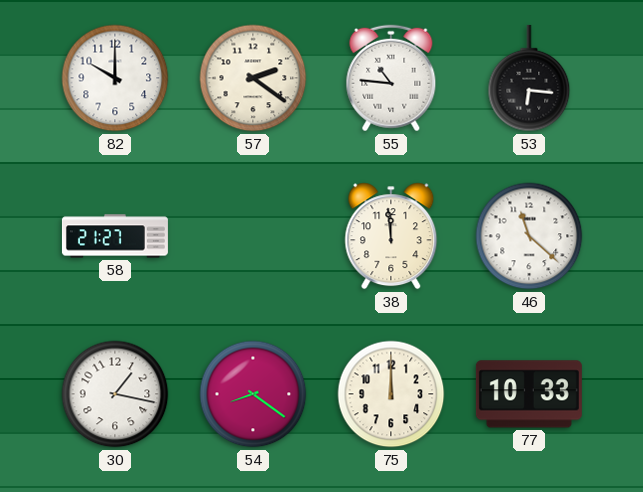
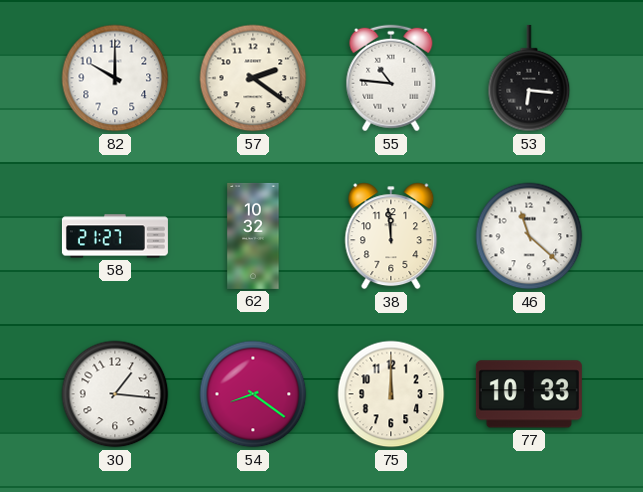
62: none -> 10:32
30: 1:17 -> 1:16
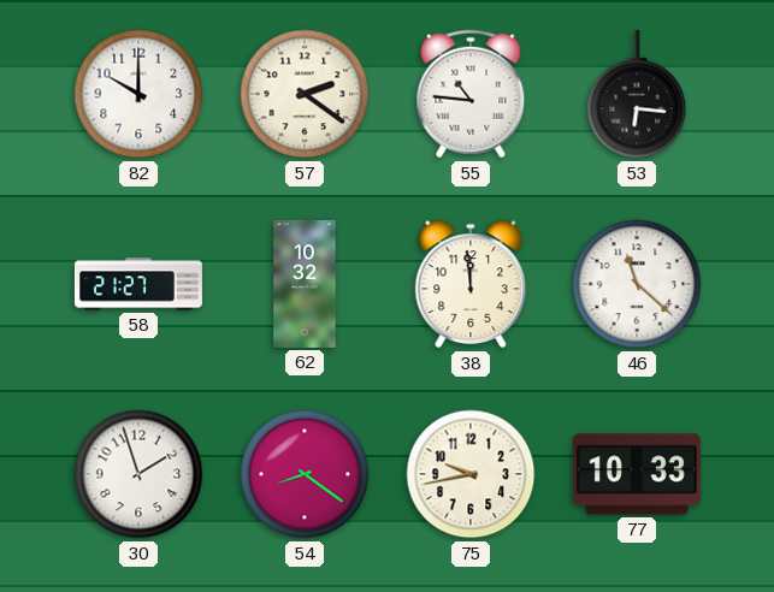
30: 1:16 -> 1:57
75: 12:00 -> 9:43
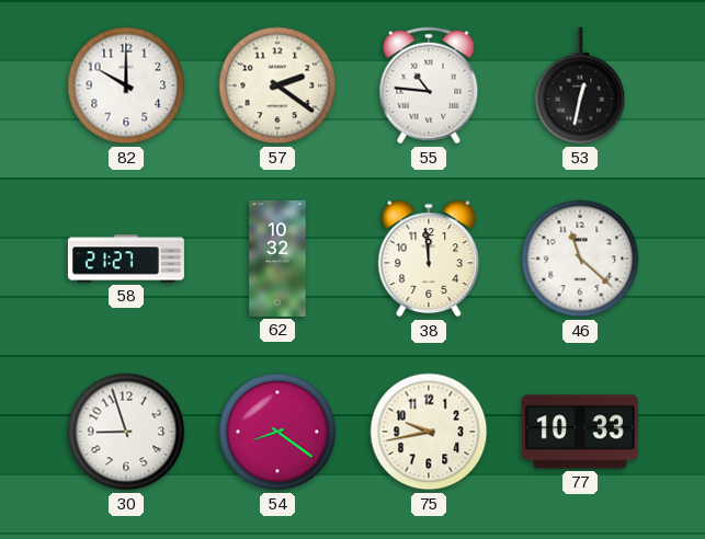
53: 6:16 -> 12:32
30: 1:57 -> 8:57
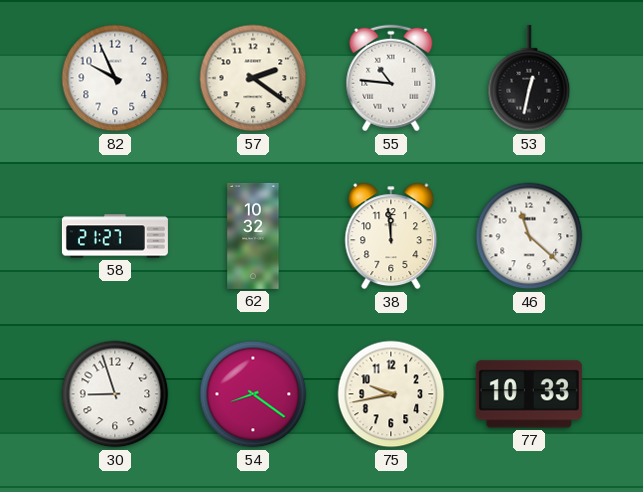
82: 10:00 -> 9:56
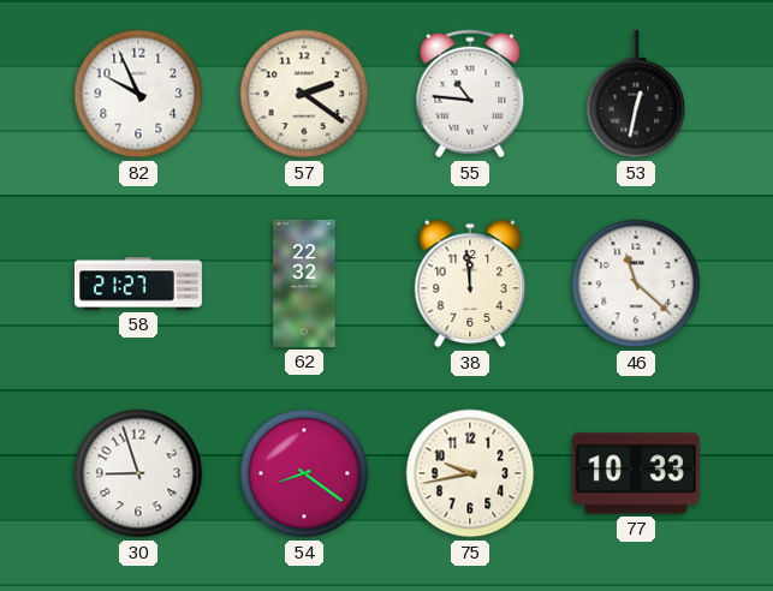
62: 10:32 -> 22:32
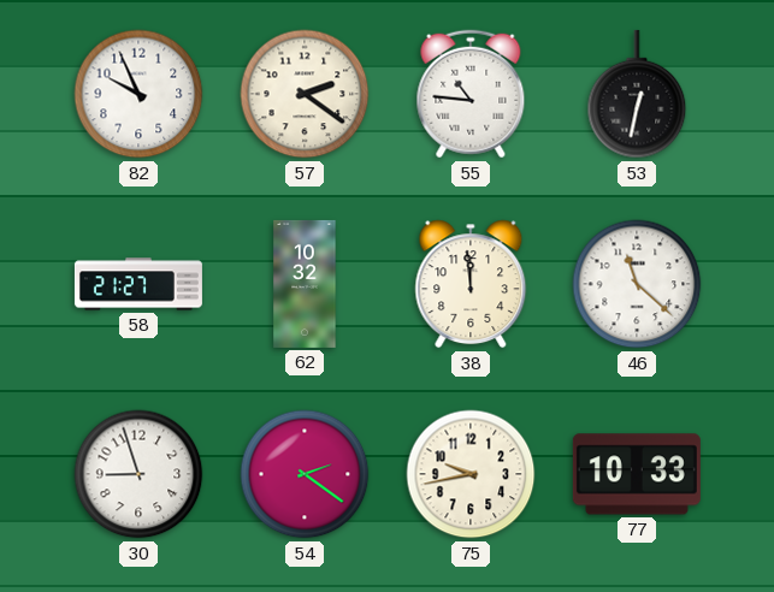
62: 22:32 -> 10:32
54: 8:21 -> 2:21
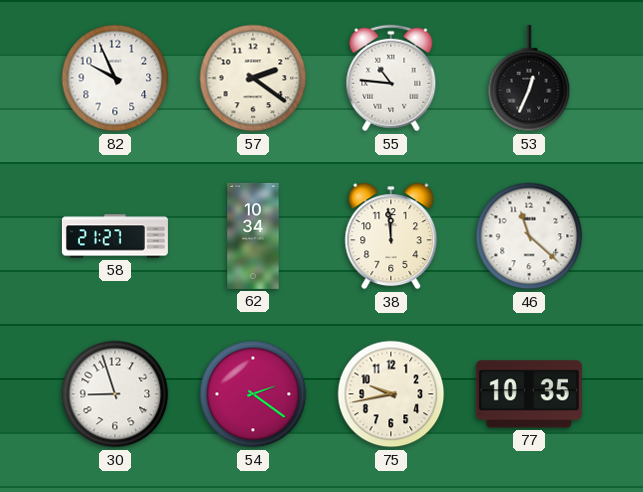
53: 12:32 -> 12:34
62: 10:32 -> 10:34
77: 10:33 -> 10:35
